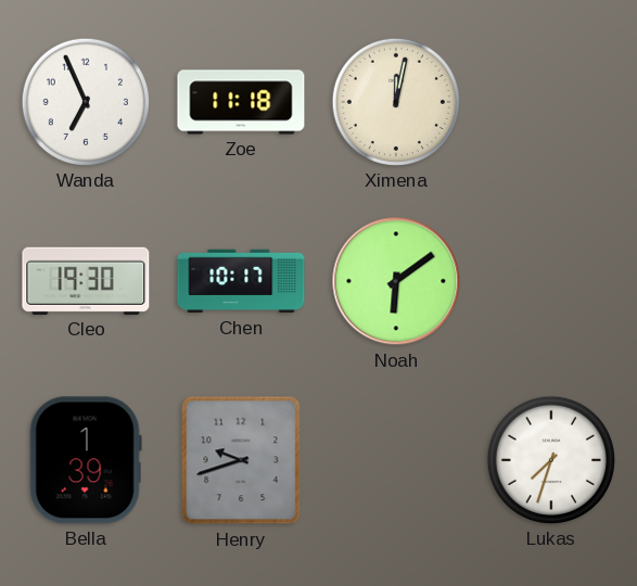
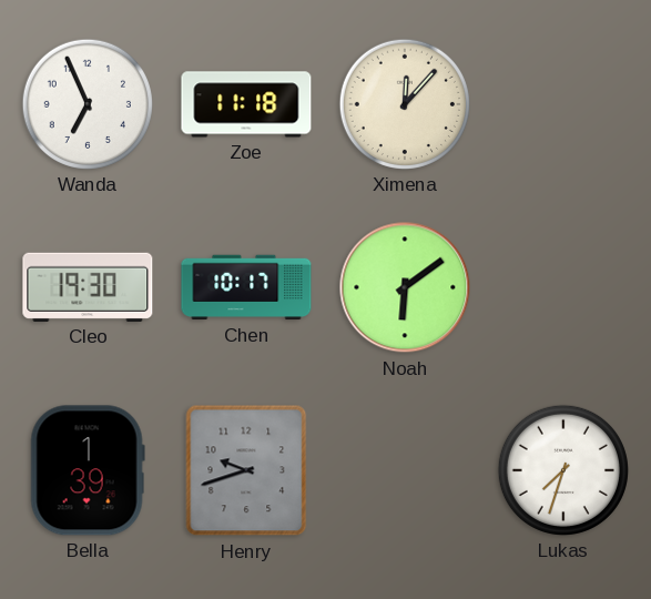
Ximena: 12:02 -> 12:07
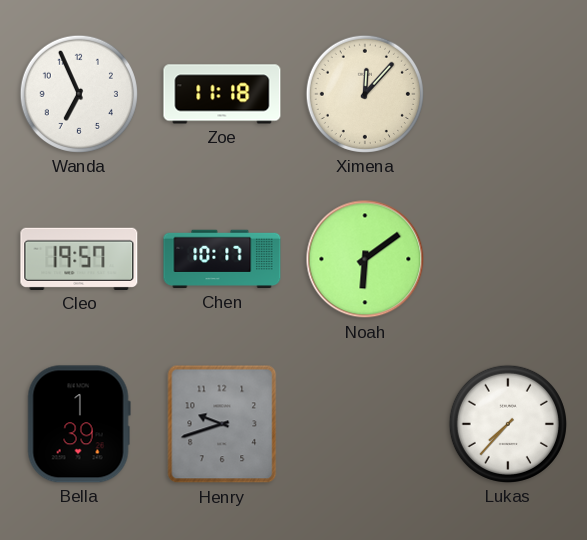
Cleo: 19:30 -> 19:57
Lukas: 7:33 -> 7:37
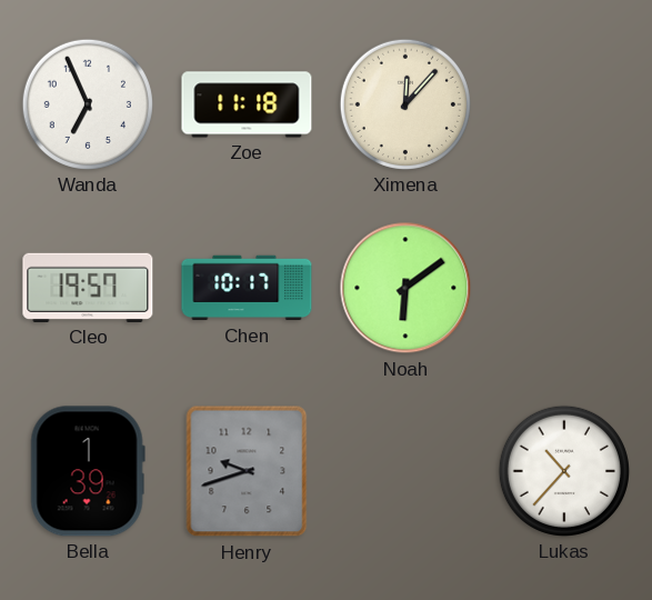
Lukas: 7:37 -> 10:37
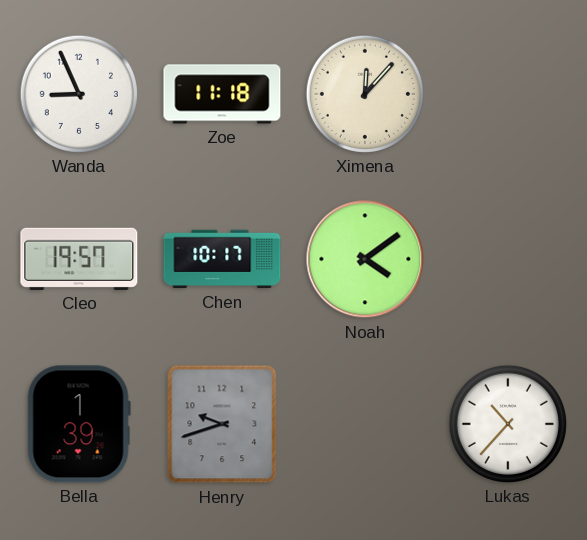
Wanda: 6:56 -> 8:56
Noah: 6:09 -> 4:09
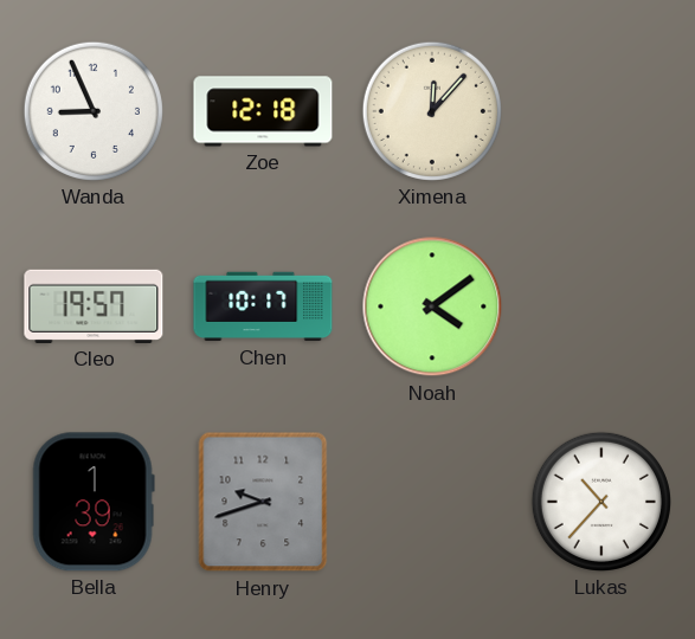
Zoe: 11:18 -> 12:18
